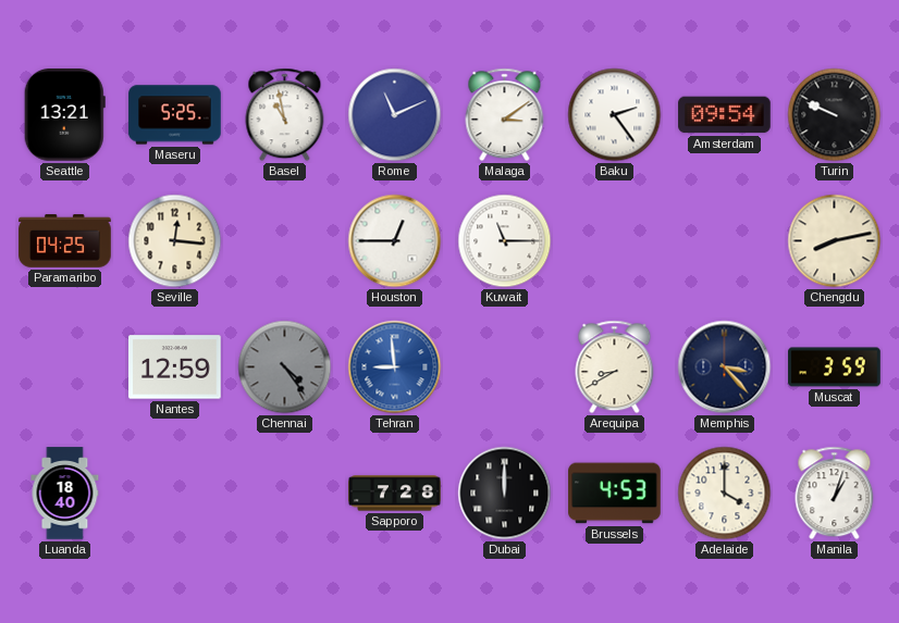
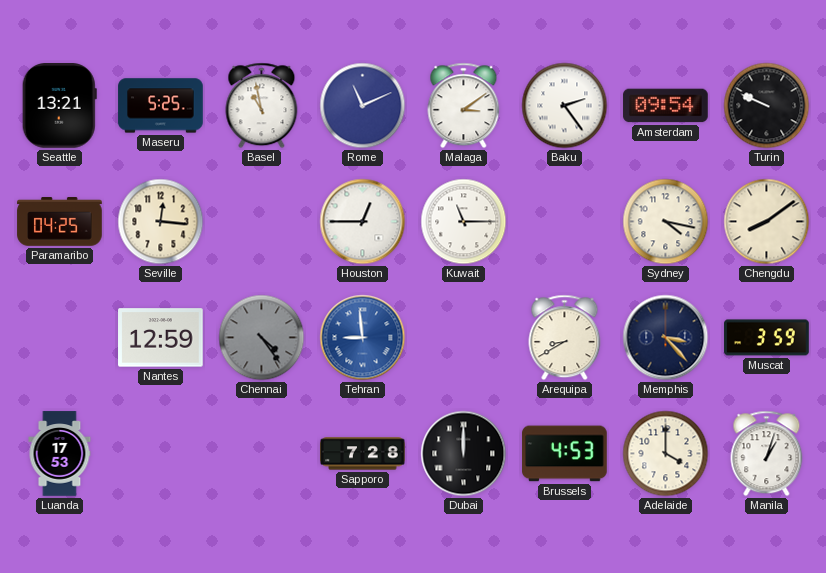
Sydney: none -> 4:17
Chengdu: 8:13 -> 8:09
Luanda: 18:40 -> 17:53
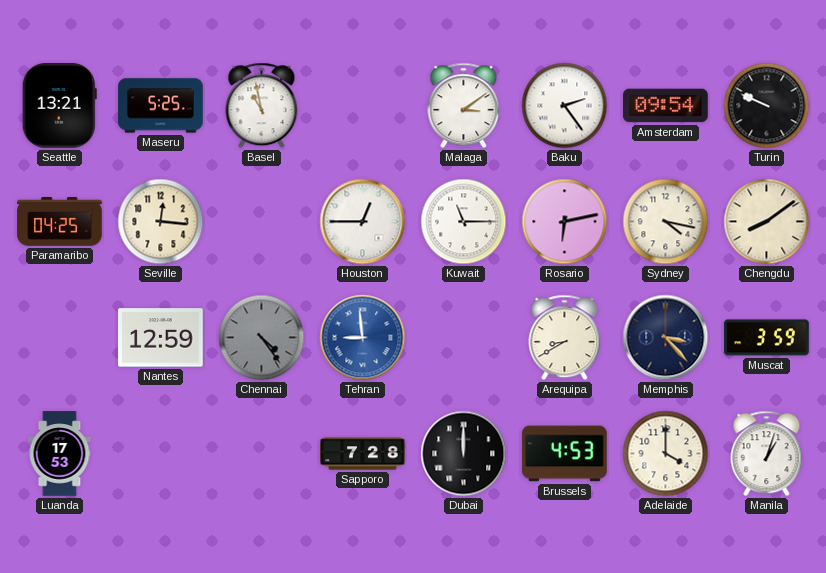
Rome: 11:11 -> none
Rosario: none -> 6:13
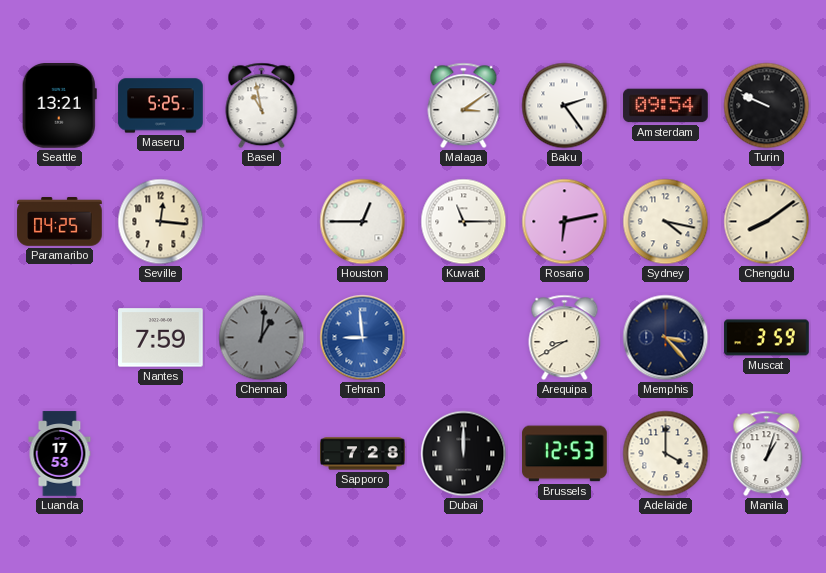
Nantes: 12:59 -> 7:59
Chennai: 4:24 -> 1:01
Brussels: 4:53 -> 12:53
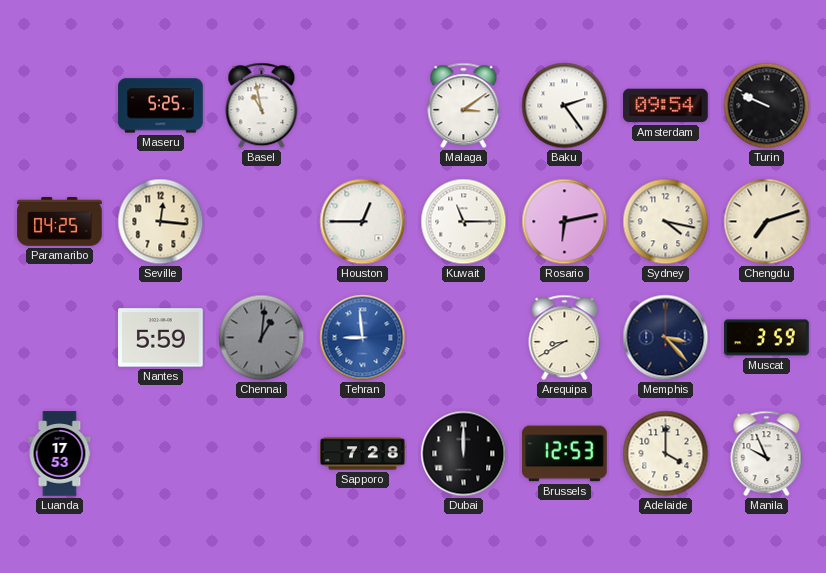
Seattle: 13:21 -> none
Chengdu: 8:09 -> 7:12
Nantes: 7:59 -> 5:59
Manila: 1:03 -> 9:56
